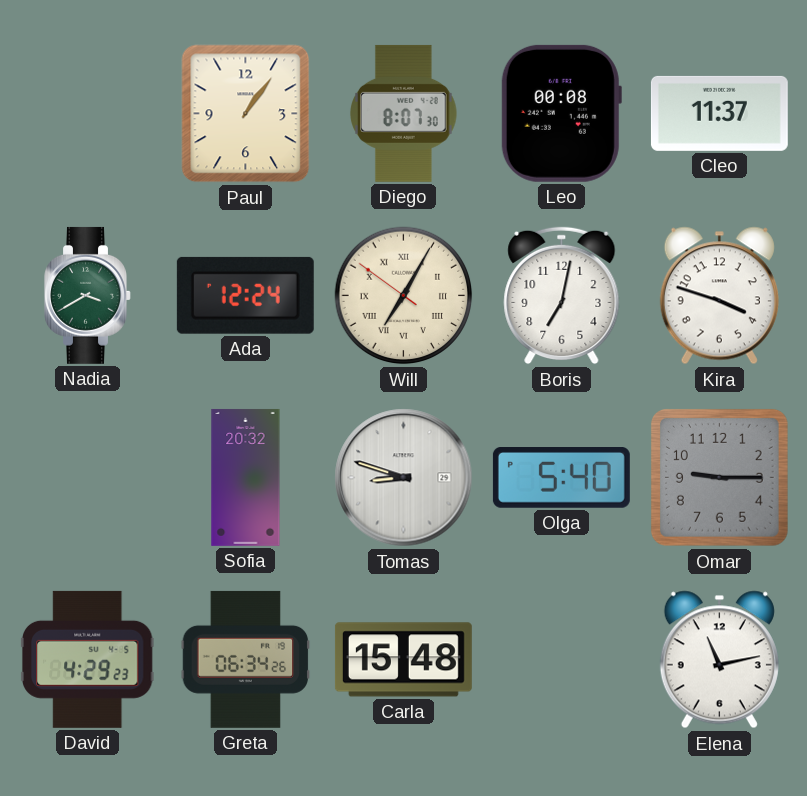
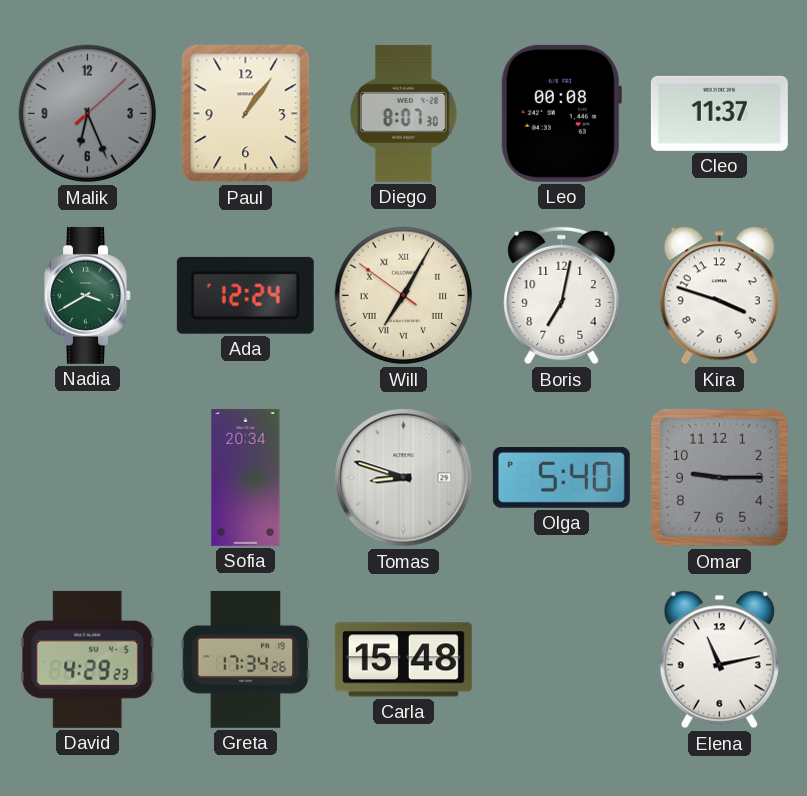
Malik: none -> 6:26
Sofia: 20:32 -> 20:34
Greta: 06:34 -> 17:34
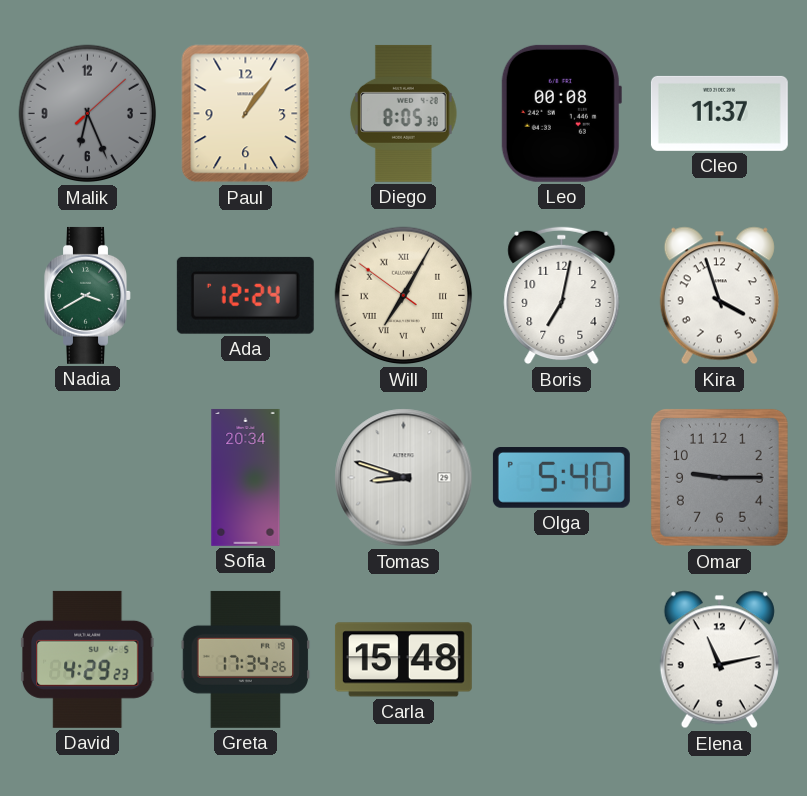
Diego: 8:07 -> 8:05
Kira: 3:48 -> 3:57
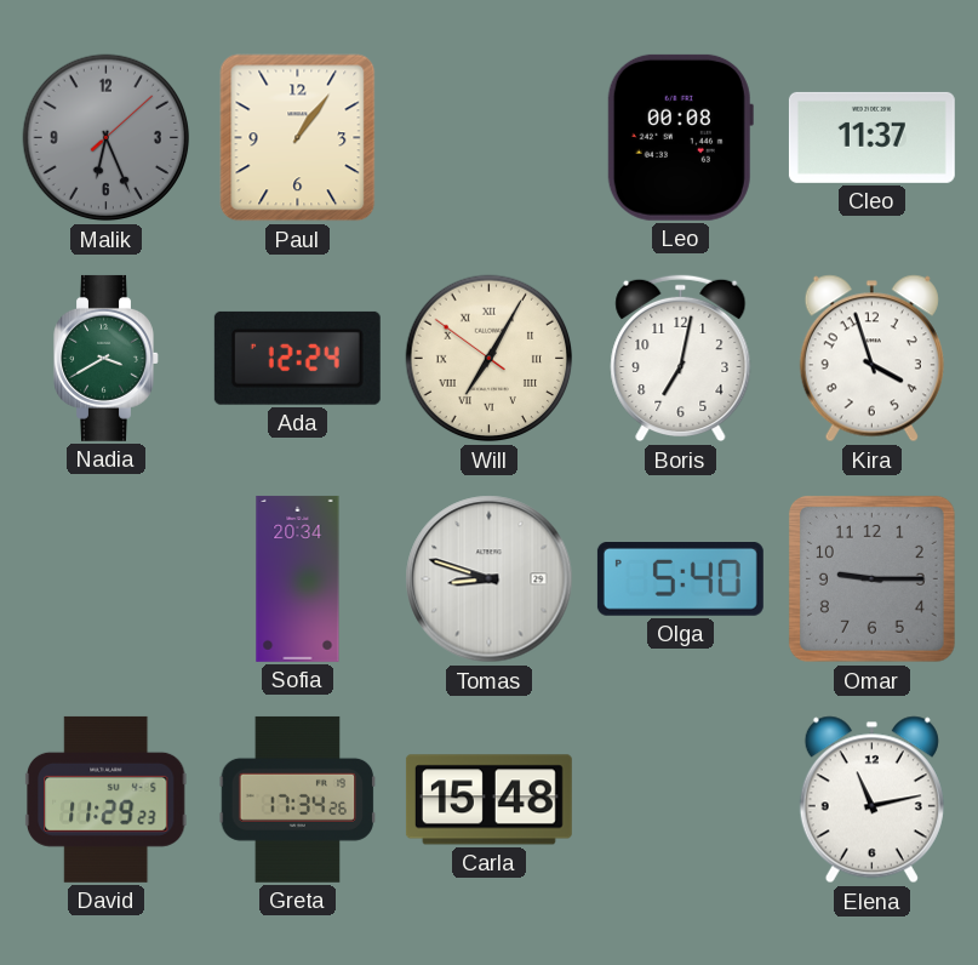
Diego: 8:05 -> none
David: 4:29 -> 11:29
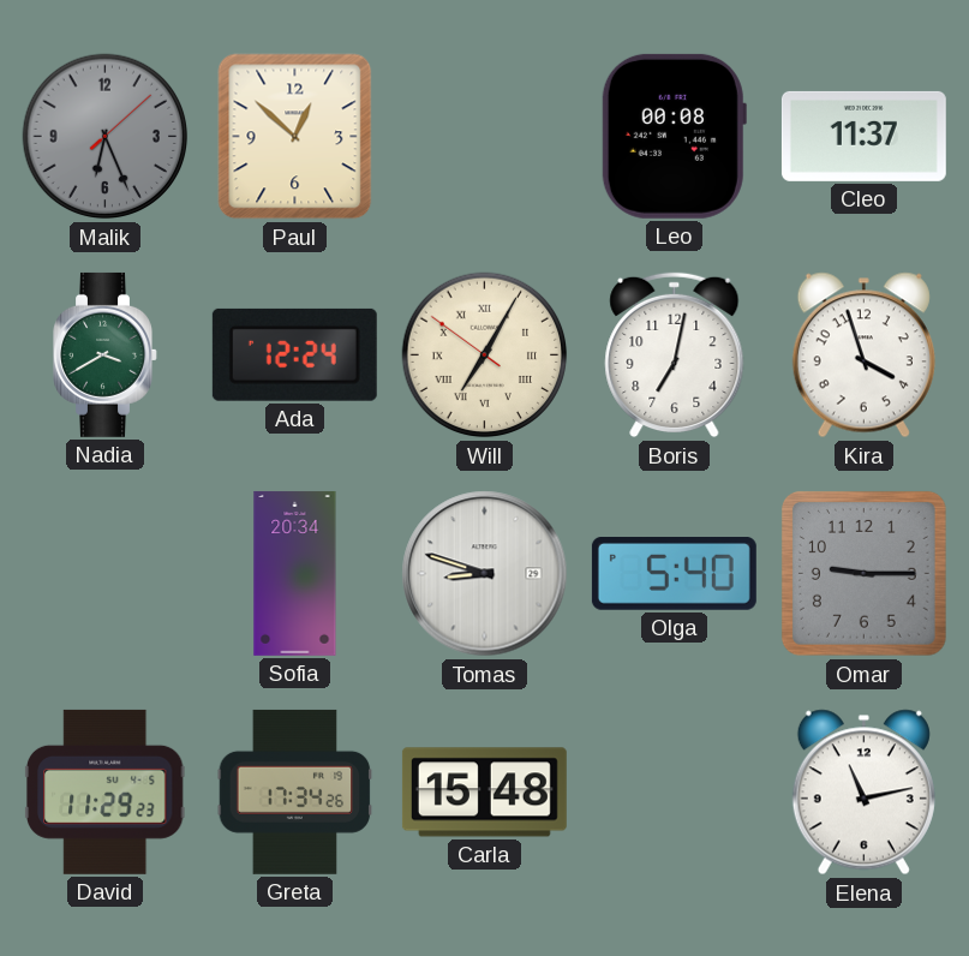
Paul: 1:06 -> 12:52
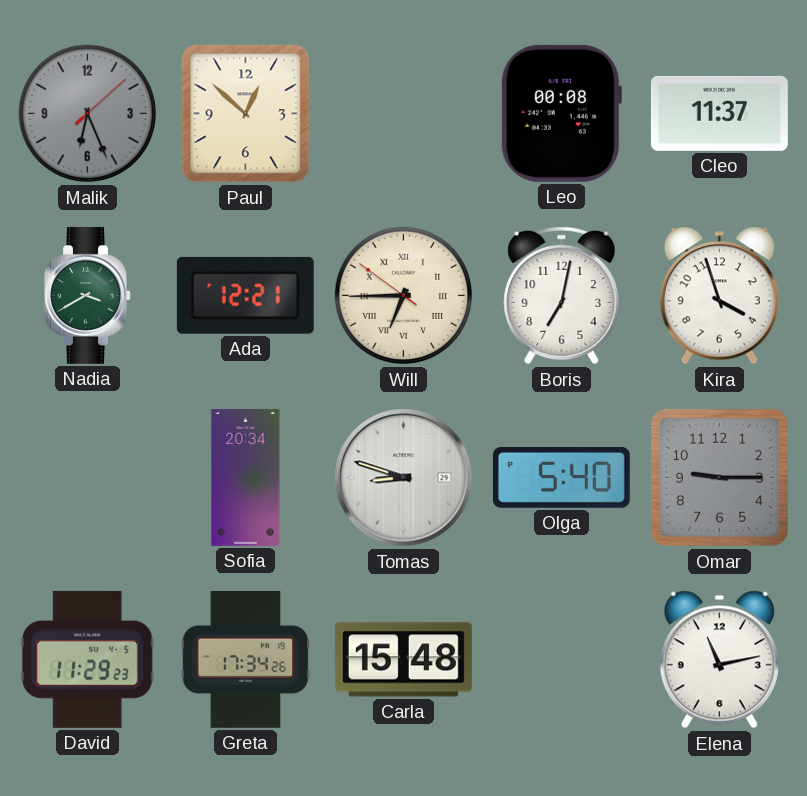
Ada: 12:24 -> 12:21
Will: 7:04 -> 6:44
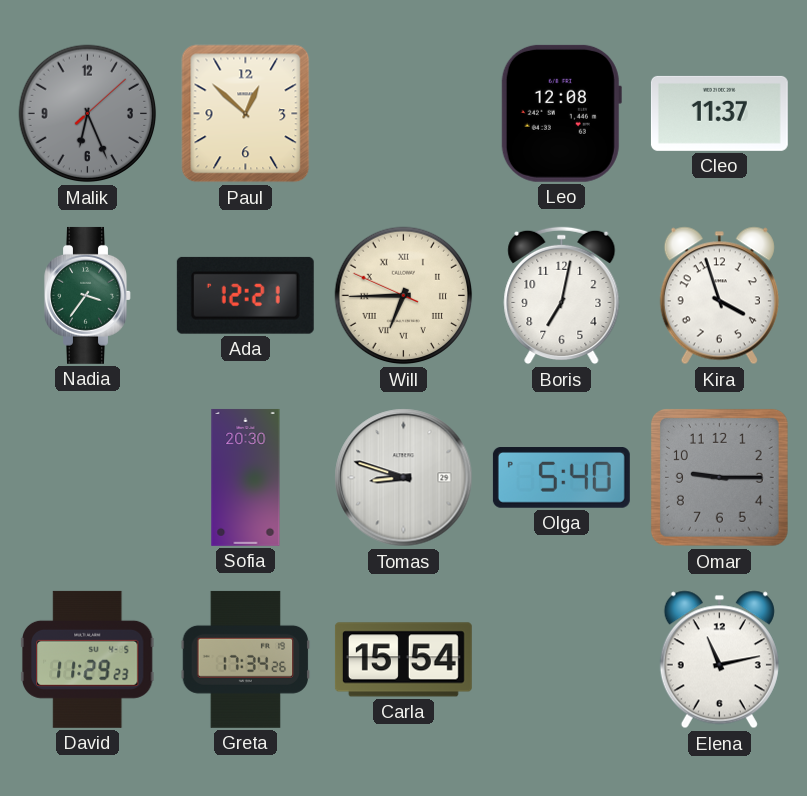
Leo: 00:08 -> 12:08
Nadia: 3:40 -> 3:36
Will: 6:44:51 -> 6:44:49
Sofia: 20:34 -> 20:30
Carla: 15:48 -> 15:54
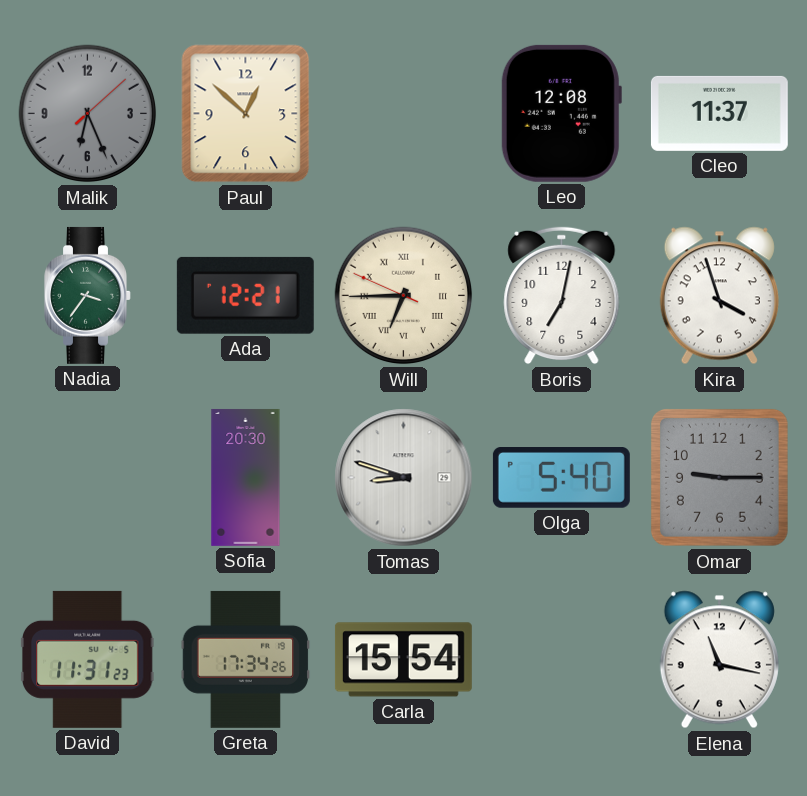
David: 11:29 -> 11:31
Elena: 11:13 -> 11:17
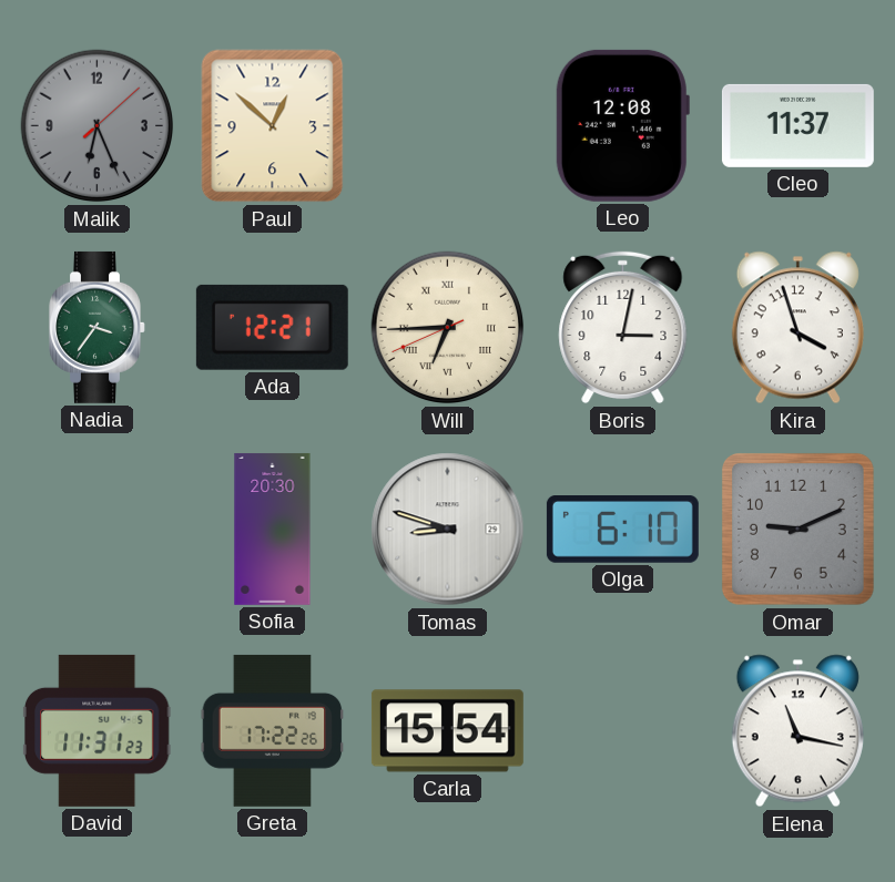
Will: 6:44:49 -> 6:44:41
Boris: 7:02 -> 3:02
Olga: 5:40 -> 6:10
Omar: 9:15 -> 9:11
Greta: 17:34 -> 17:22
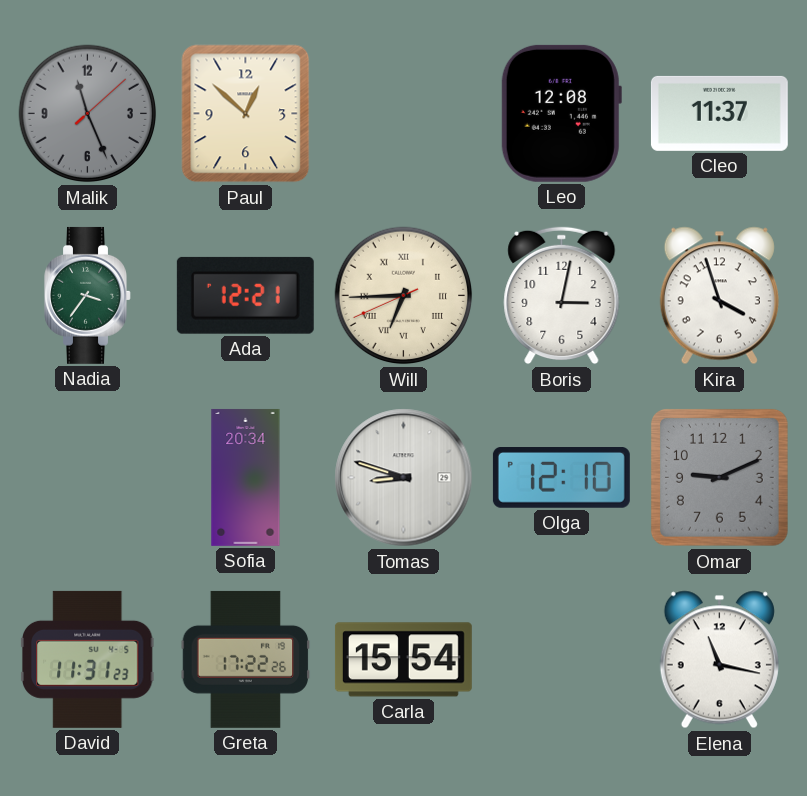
Malik: 6:26 -> 11:26
Sofia: 20:30 -> 20:34
Olga: 6:10 -> 12:10
